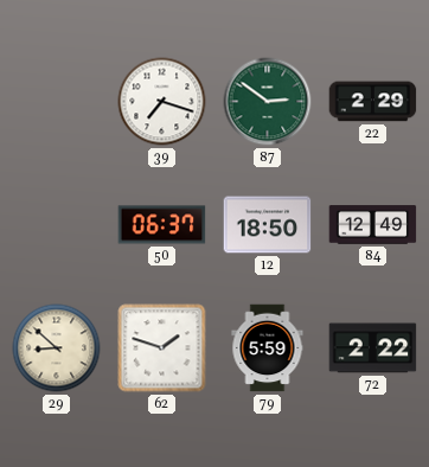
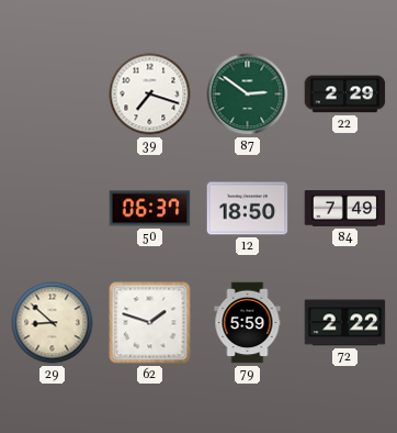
84: 12:49 -> 7:49
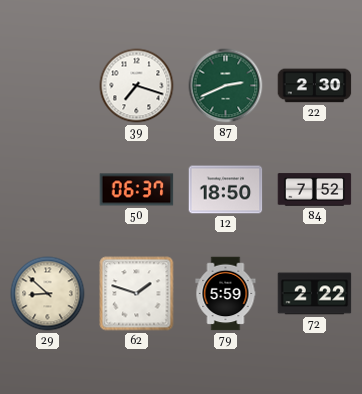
87: 2:51 -> 2:41
22: 2:29 -> 2:30
84: 7:49 -> 7:52
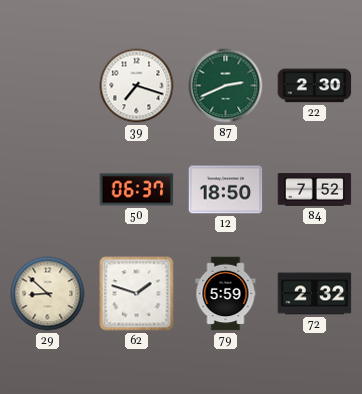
72: 2:22 -> 2:32
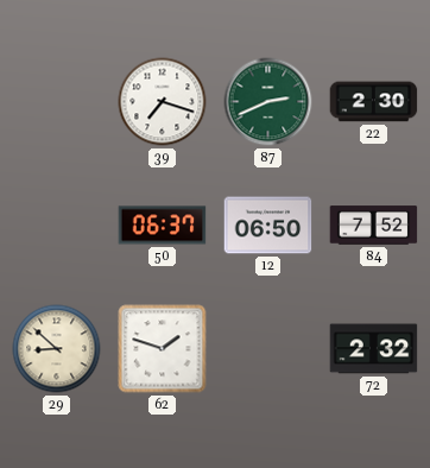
12: 18:50 -> 06:50
79: 5:59 -> none
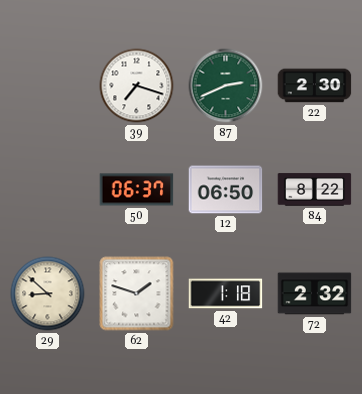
84: 7:52 -> 8:22
42: none -> 1:18
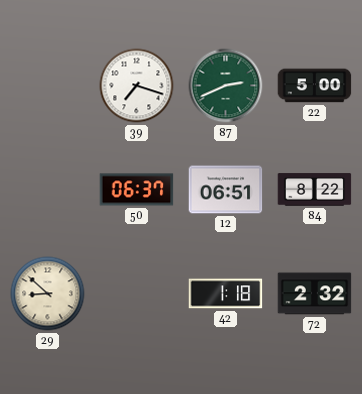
22: 2:30 -> 5:00
12: 06:50 -> 06:51
62: 1:48 -> none
